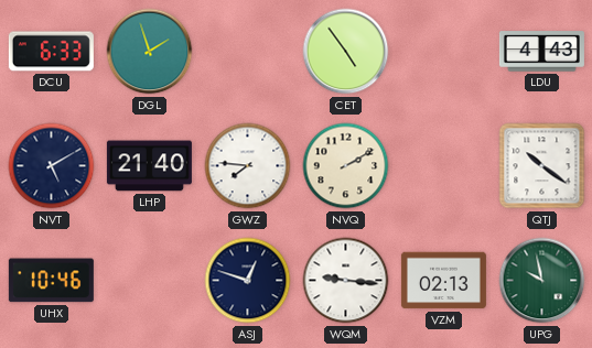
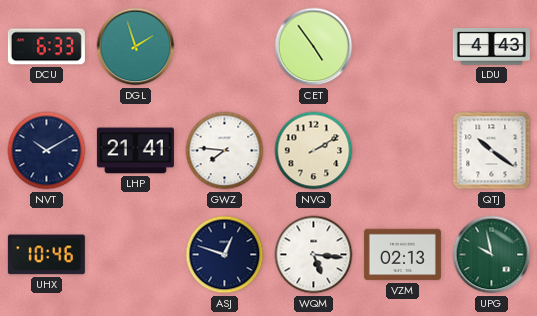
NVT: 5:10 -> 10:10
LHP: 21:40 -> 21:41
WQM: 9:16 -> 5:16
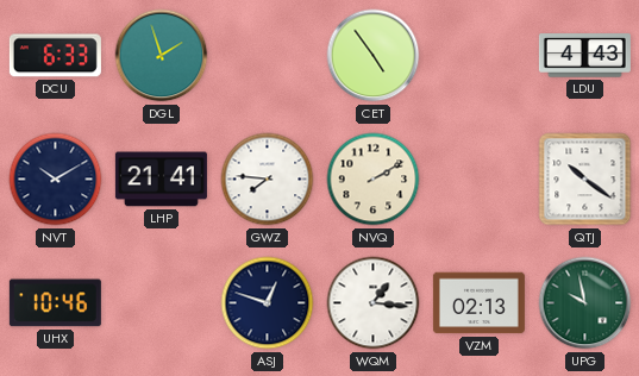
WQM: 5:16 -> 1:16
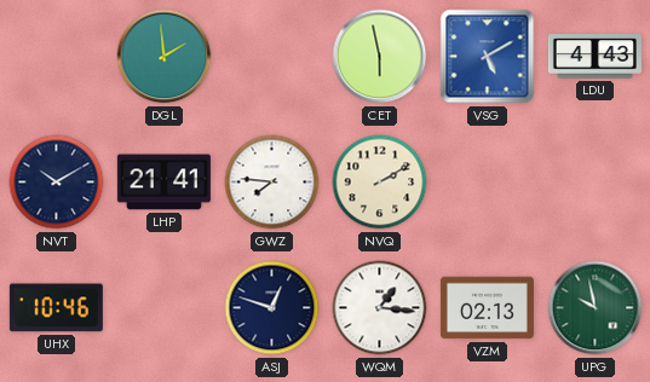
DCU: 6:33 -> none
DGL: 1:57 -> 1:59
CET: 4:54 -> 5:58
VSG: none -> 5:10
QTJ: 10:21 -> none
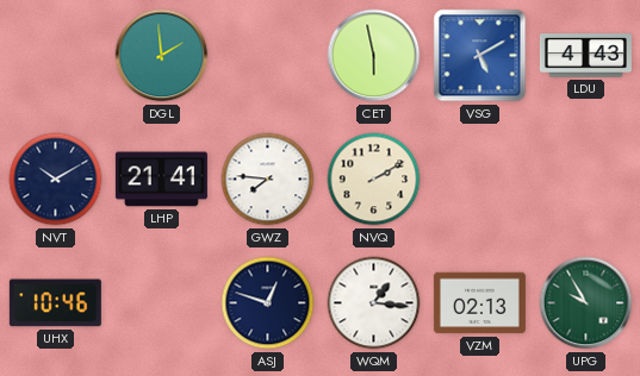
UPG: 9:58 -> 9:55
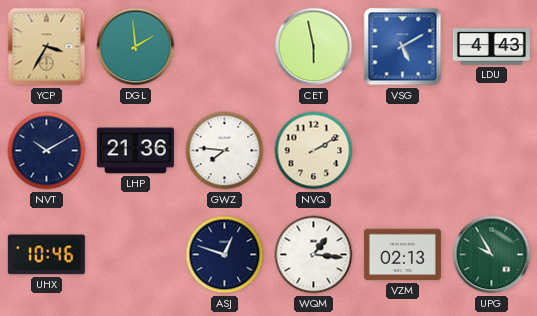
YCP: none -> 3:35
LHP: 21:41 -> 21:36
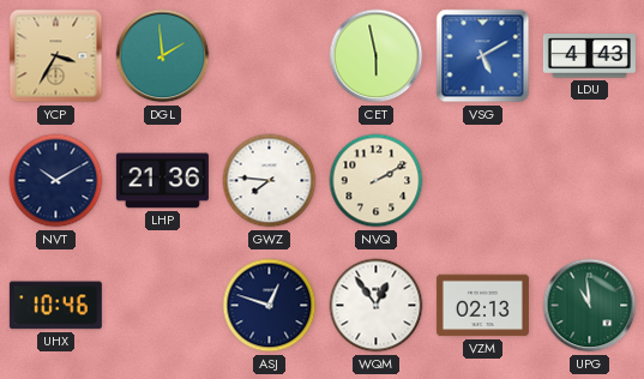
WQM: 1:16 -> 12:54
UPG: 9:55 -> 10:59
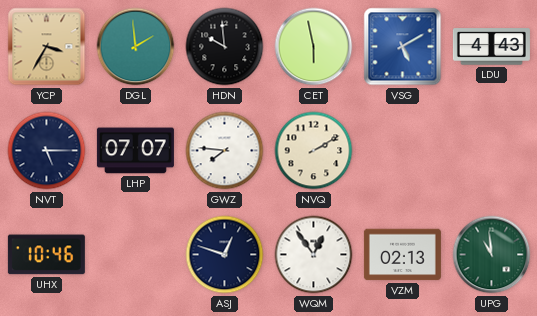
HDN: none -> 9:59
NVT: 10:10 -> 5:15
LHP: 21:36 -> 07:07
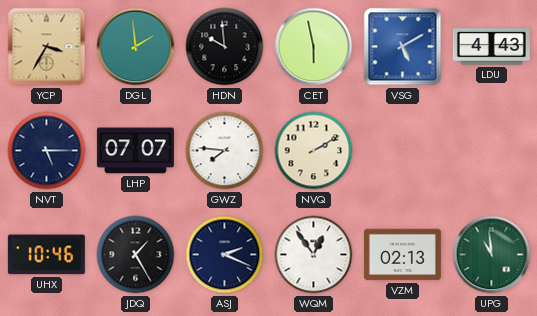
JDQ: none -> 1:25
ASJ: 12:48 -> 2:19
